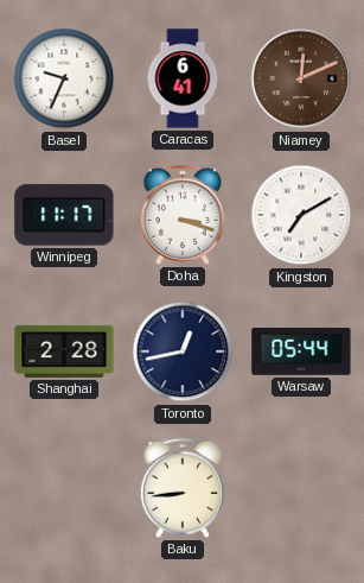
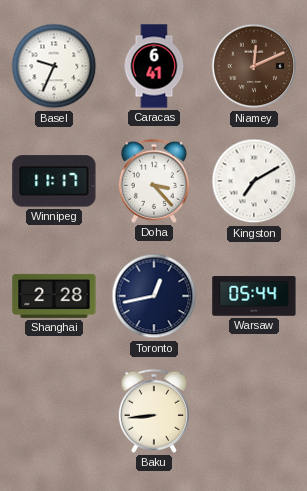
Doha: 3:18 -> 3:23
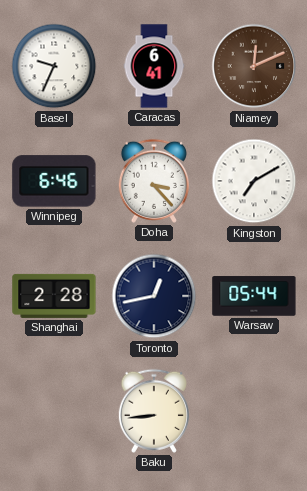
Winnipeg: 11:17 -> 6:46
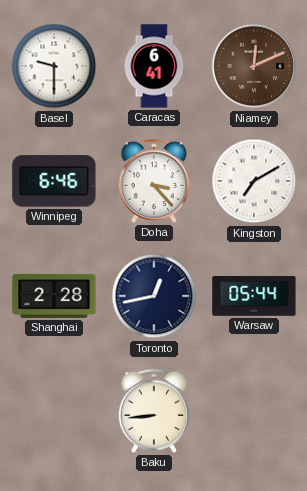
Basel: 9:34 -> 9:30
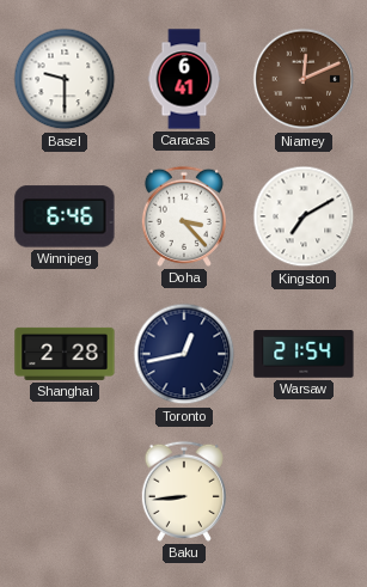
Warsaw: 05:44 -> 21:54
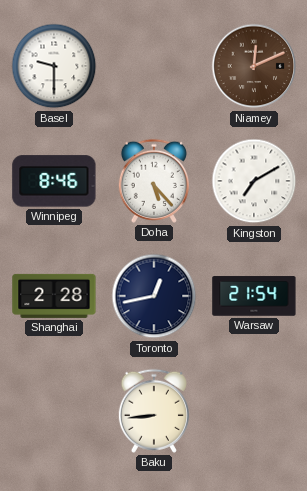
Caracas: 6:41 -> none
Winnipeg: 6:46 -> 8:46
Doha: 3:23 -> 5:23
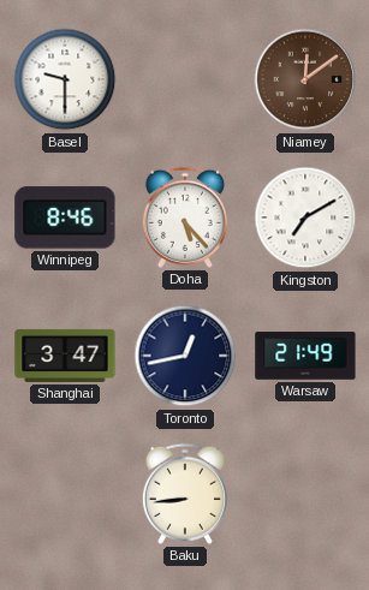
Niamey: 12:11 -> 12:09
Shanghai: 2:28 -> 3:47
Warsaw: 21:54 -> 21:49
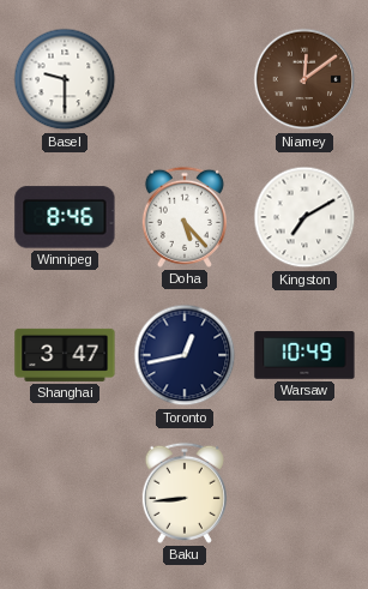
Warsaw: 21:49 -> 10:49
